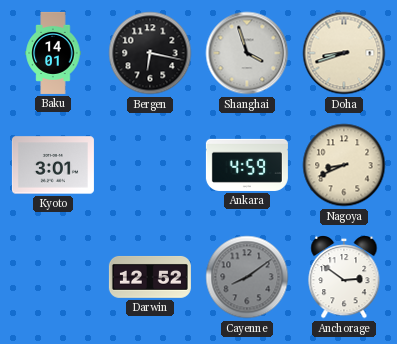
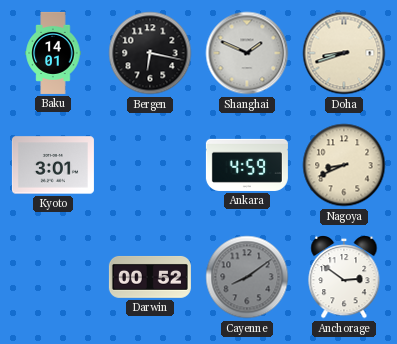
Shanghai: 3:57 -> 1:49
Darwin: 12:52 -> 00:52
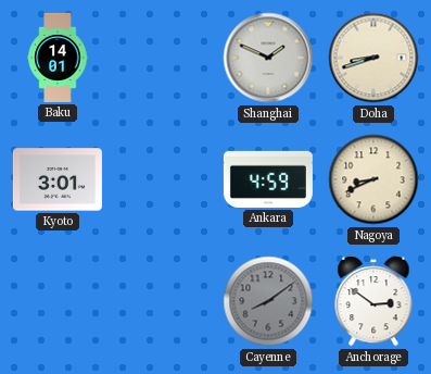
Bergen: 6:17 -> none
Darwin: 00:52 -> none
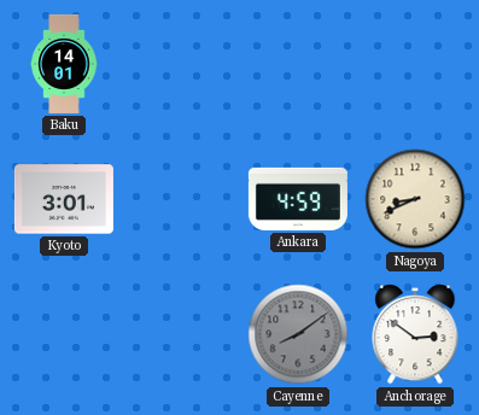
Shanghai: 1:49 -> none
Doha: 8:42 -> none
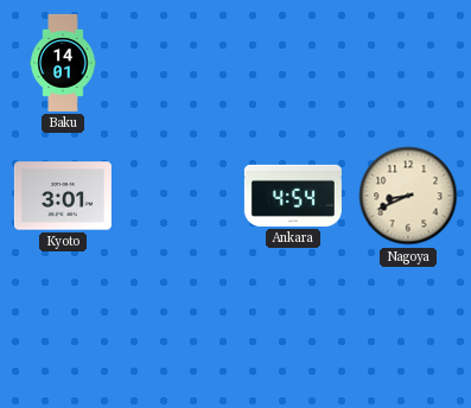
Ankara: 4:59 -> 4:54
Cayenne: 8:09 -> none
Anchorage: 2:51 -> none
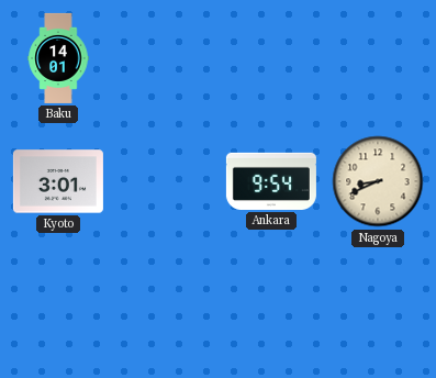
Ankara: 4:54 -> 9:54
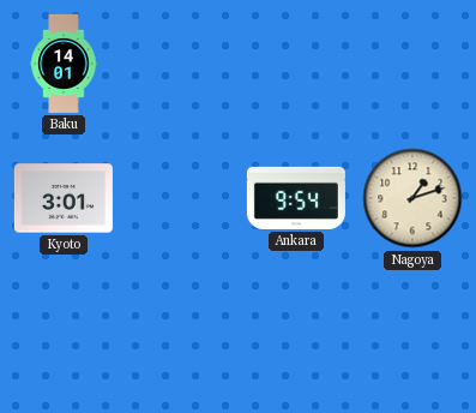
Nagoya: 8:41 -> 1:12
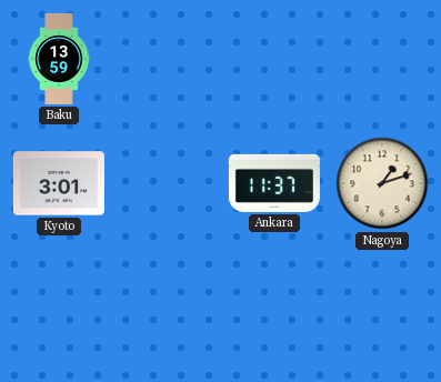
Baku: 14:01 -> 13:59
Ankara: 9:54 -> 11:37
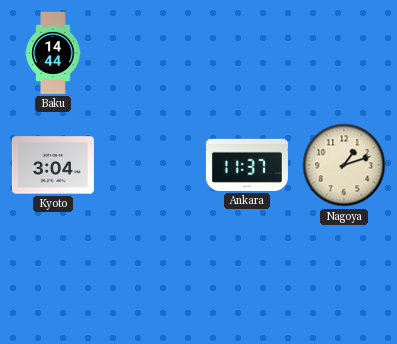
Baku: 13:59 -> 14:44
Kyoto: 3:01 -> 3:04
